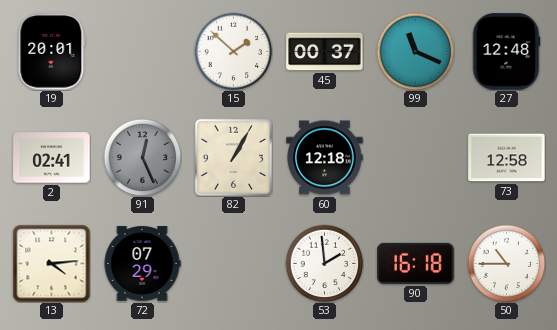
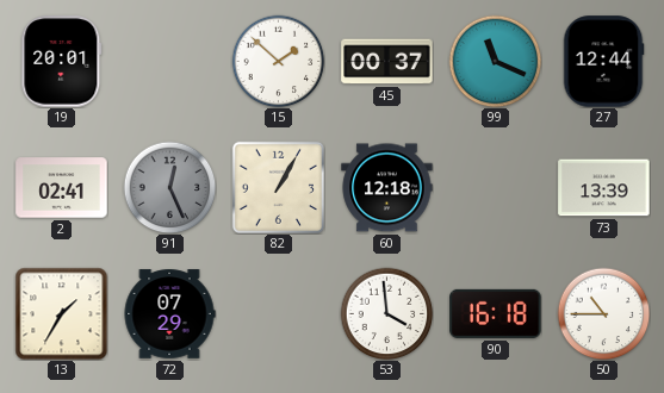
27: 12:48 -> 12:44
73: 12:58 -> 13:39
13: 4:14 -> 1:35
53: 1:59 -> 3:59
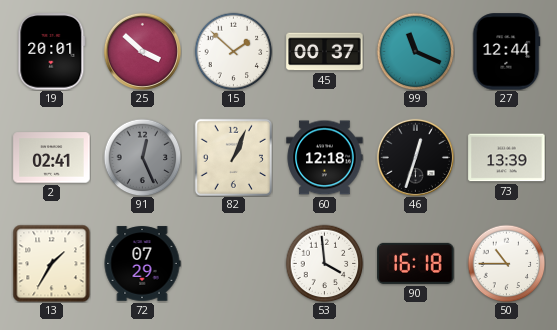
25: none -> 3:52
82: 1:05 -> 1:04
46: none -> 12:33
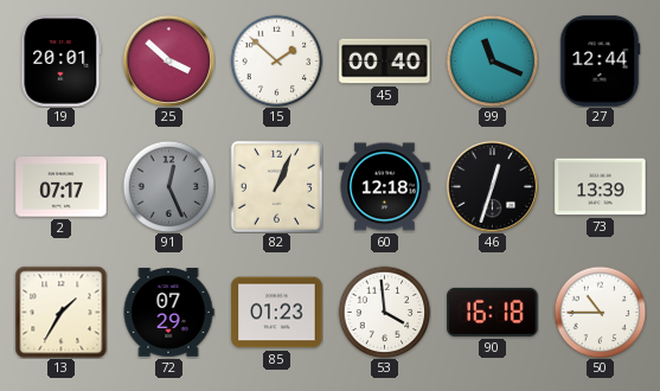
45: 00:37 -> 00:40
2: 02:41 -> 07:17
85: none -> 01:23
